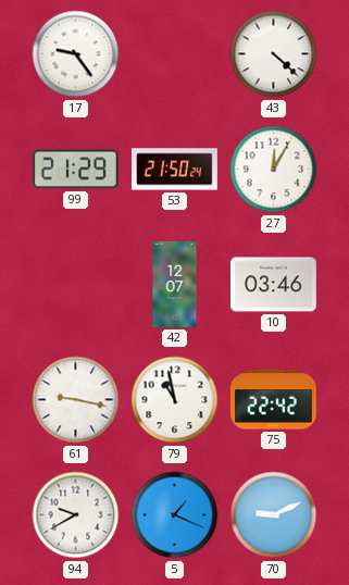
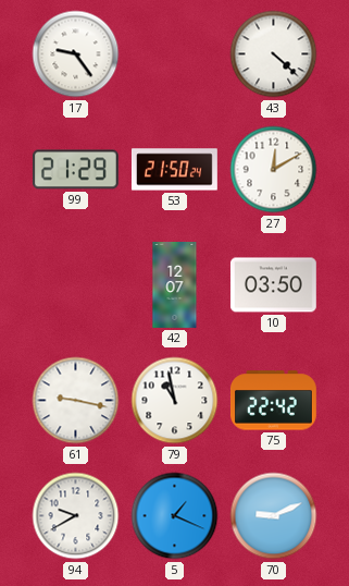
27: 12:05 -> 12:10
10: 03:46 -> 03:50
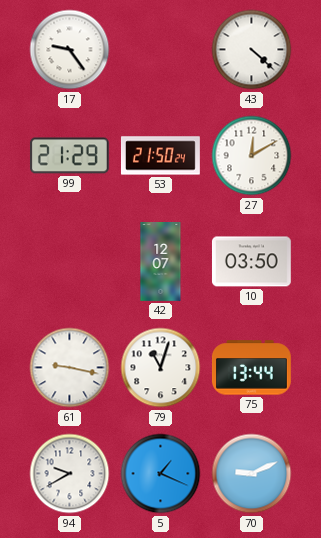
79: 10:58 -> 11:03
75: 22:42 -> 13:44
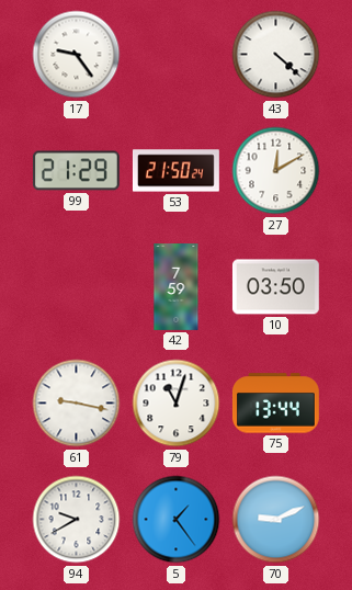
42: 12:07 -> 7:59
5: 1:19 -> 1:24
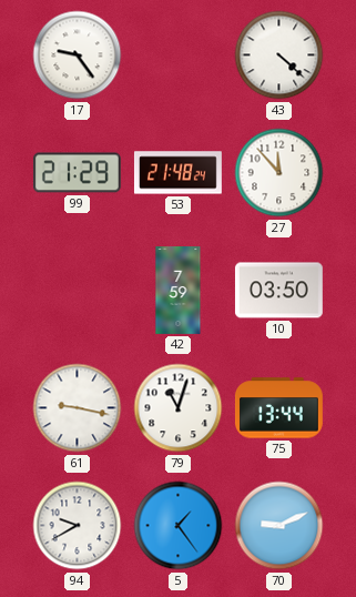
53: 21:50 -> 21:48
27: 12:10 -> 11:53
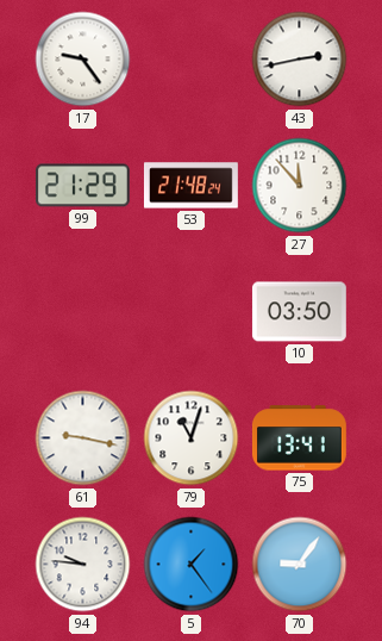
43: 4:22 -> 2:43
42: 7:59 -> none
75: 13:44 -> 13:41
94: 9:40 -> 9:46
70: 9:11 -> 9:06
